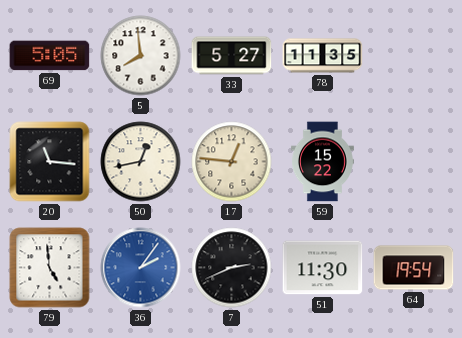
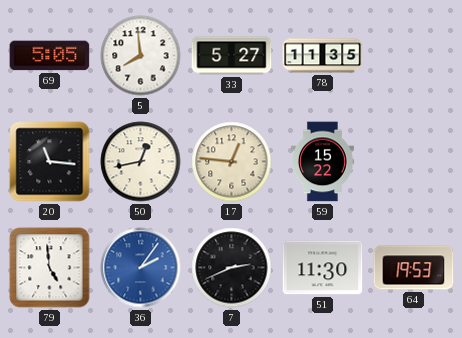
64: 19:54 -> 19:53
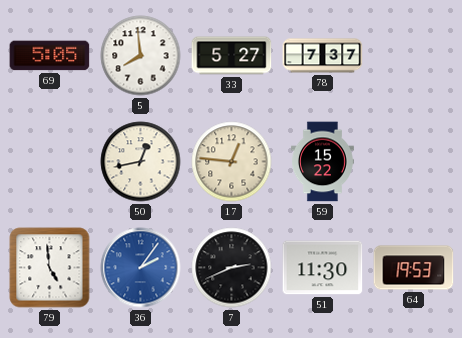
78: 11:35 -> 7:37
20: 11:16 -> none
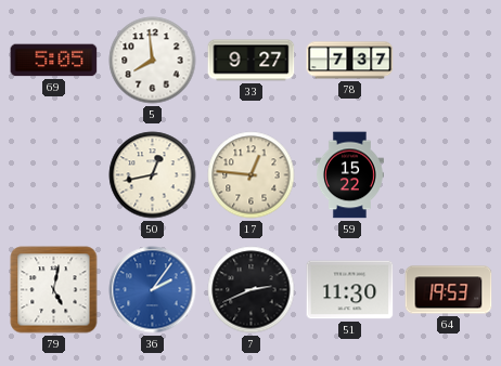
33: 5:27 -> 9:27
79: 4:59 -> 5:02
